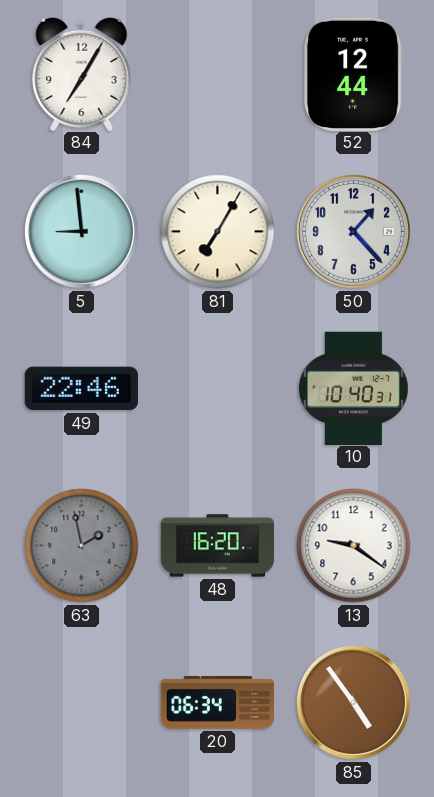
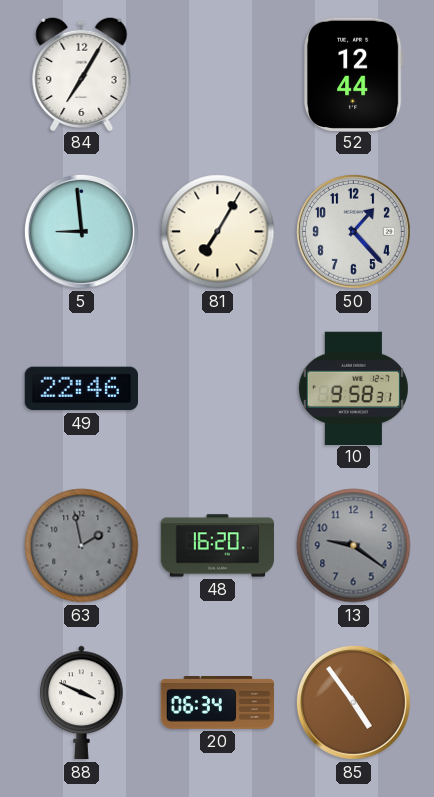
10: 10:40 -> 9:58
13 dial: white -> grey
88: none -> 3:49
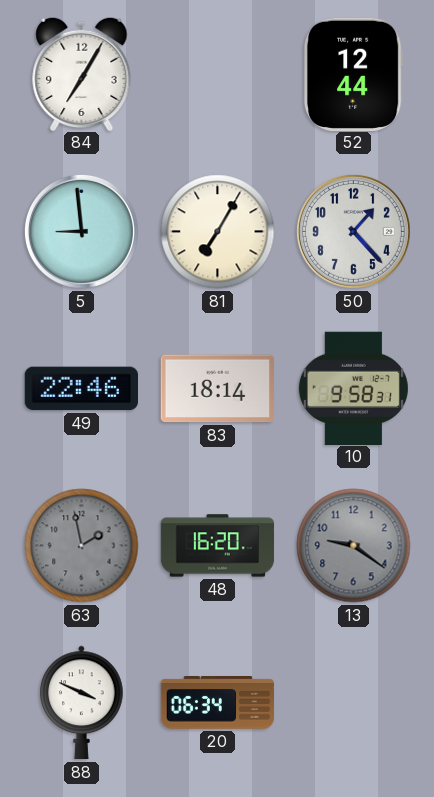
83: none -> 18:14
85: 4:54 -> none
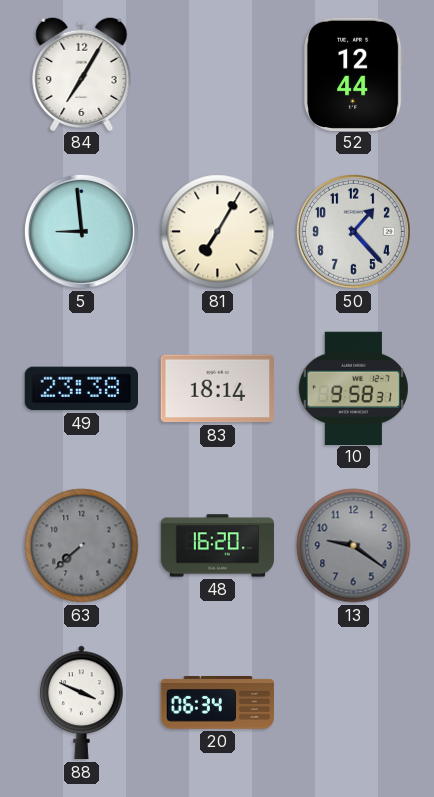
49: 22:46 -> 23:38
63: 1:58 -> 7:38
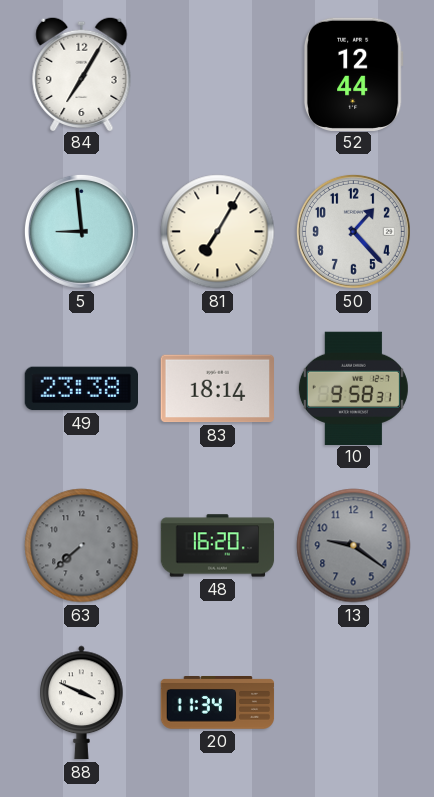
20: 06:34 -> 11:34
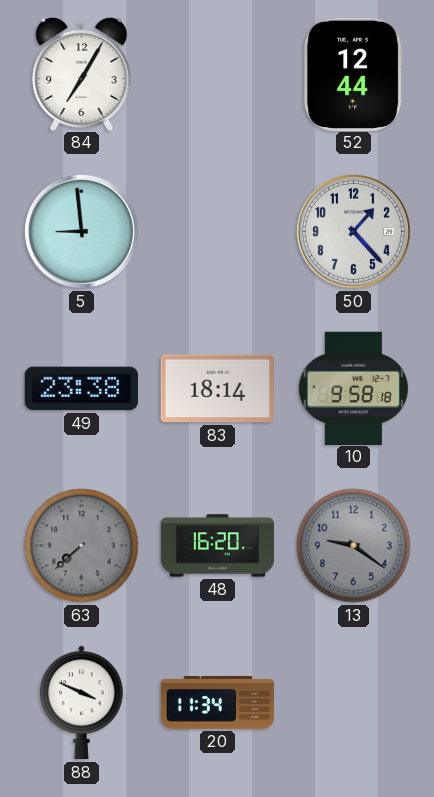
81: 7:05 -> none
10: 9:58:31 -> 9:58:18
